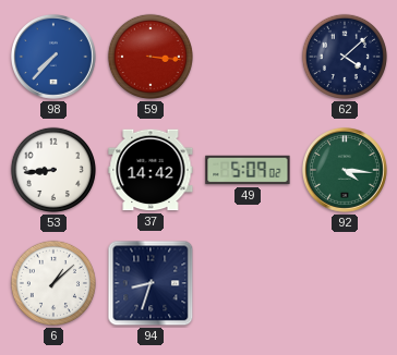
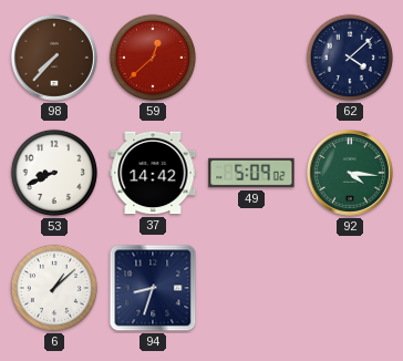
98 dial: blue -> brown
59: 3:16 -> 12:38
53: 8:44 -> 8:41
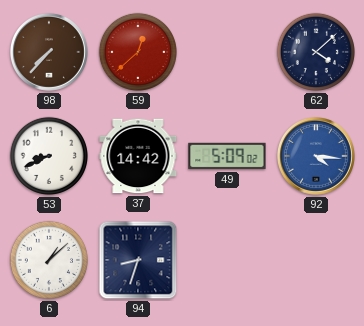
92 dial: green -> blue
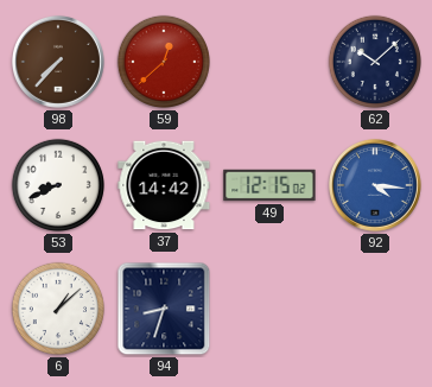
62: 4:08 -> 10:08
49: 5:09 -> 12:15
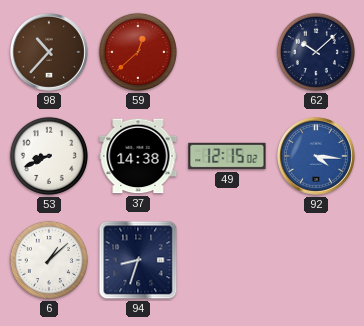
98: 7:37 -> 10:37
37: 14:42 -> 14:38
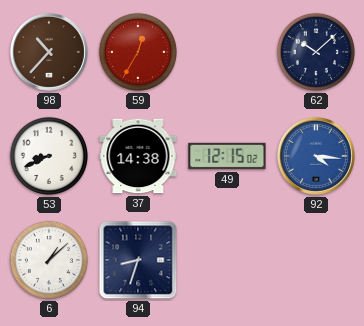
59: 12:38 -> 12:35
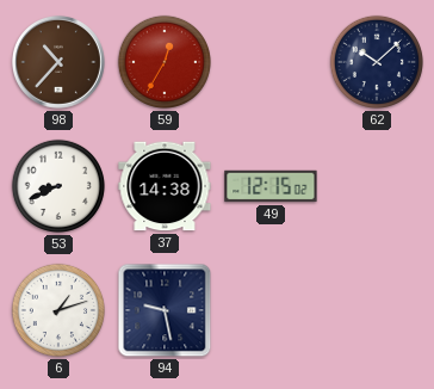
92: 4:16 -> none
6: 1:08 -> 1:12
94: 8:33 -> 9:28
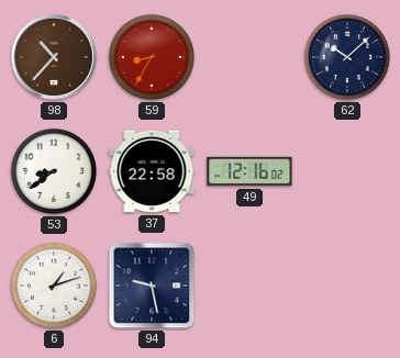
59: 12:35 -> 8:35
53: 8:41 -> 8:39
37: 14:38 -> 22:58
49: 12:15 -> 12:16
